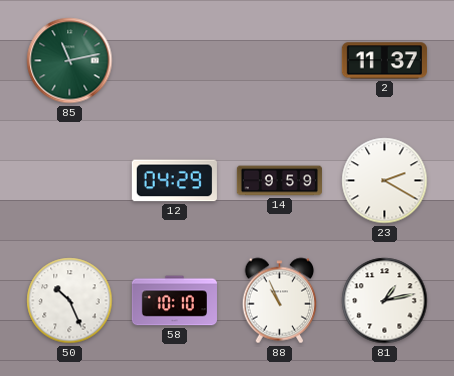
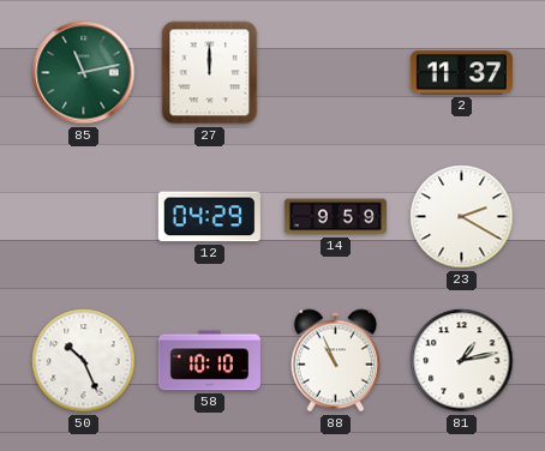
27: none -> 12:00
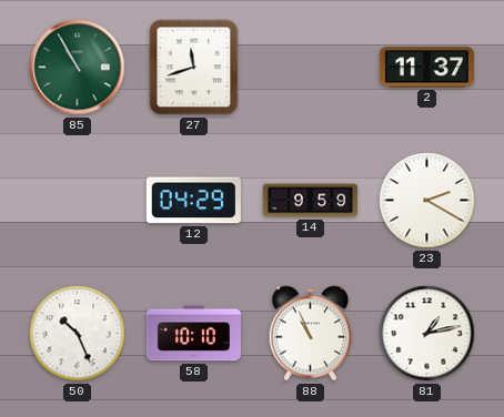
85: 11:13 -> 10:55
27: 12:00 -> 11:42
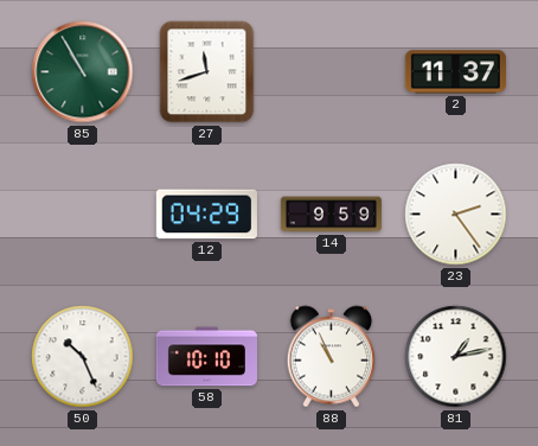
23: 2:20 -> 2:24
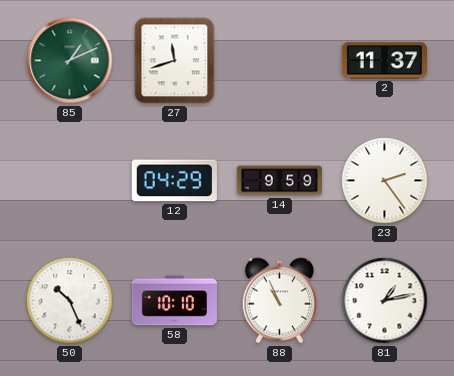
85: 10:55 -> 1:11
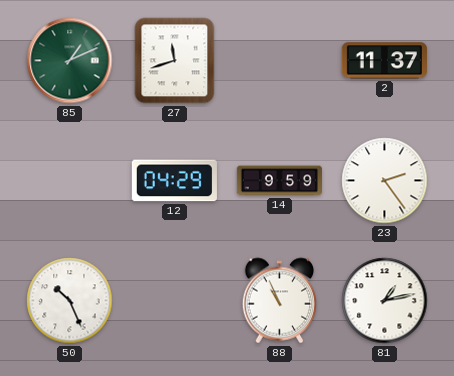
58: 10:10 -> none
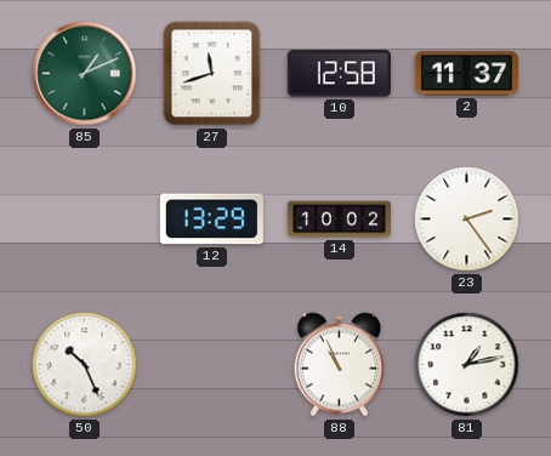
10: none -> 12:58
12: 04:29 -> 13:29
14: 9:59 -> 10:02
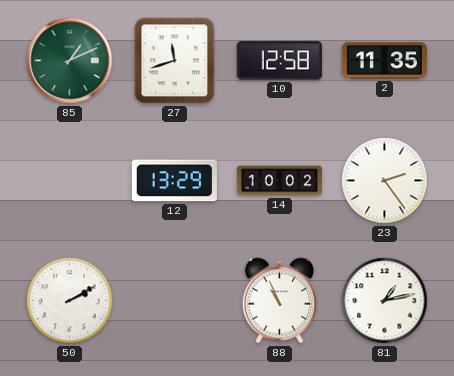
2: 11:37 -> 11:35
50: 10:26 -> 2:10
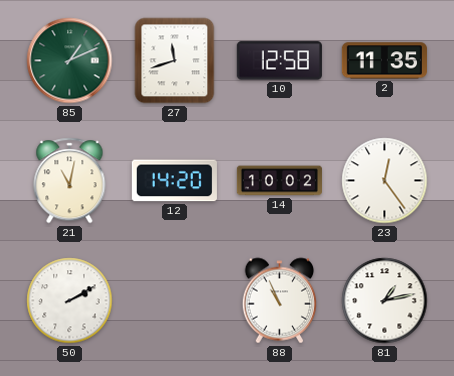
21: none -> 11:02
12: 13:29 -> 14:20
23: 2:24 -> 12:24
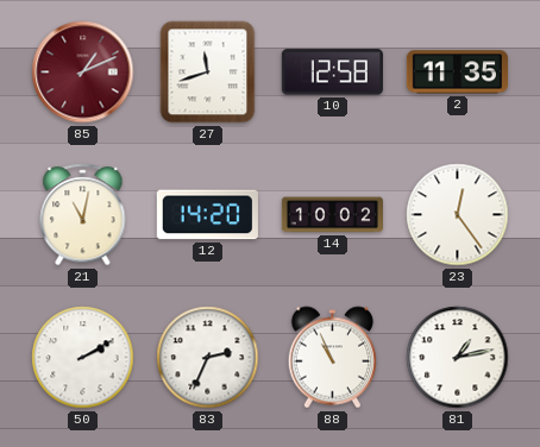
85 dial: green -> burgundy
83: none -> 2:34
